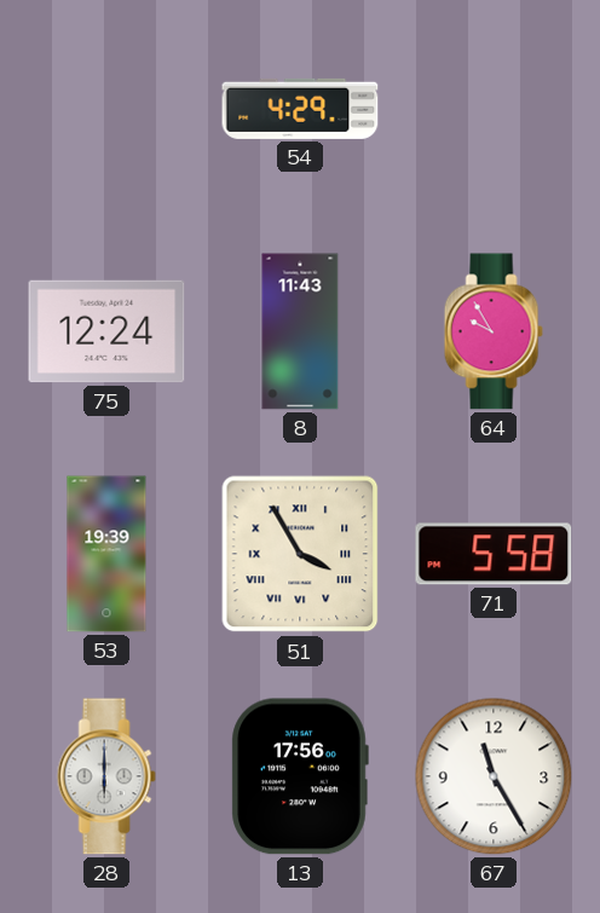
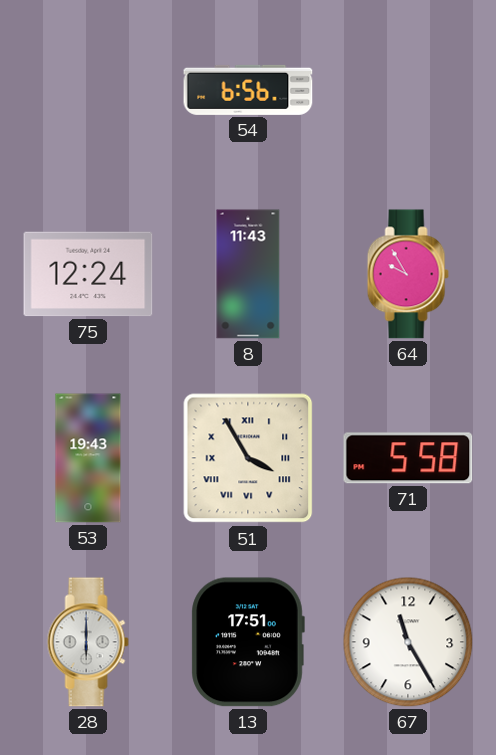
54: 4:29 -> 6:56
53: 19:39 -> 19:43
13: 17:56 -> 17:51
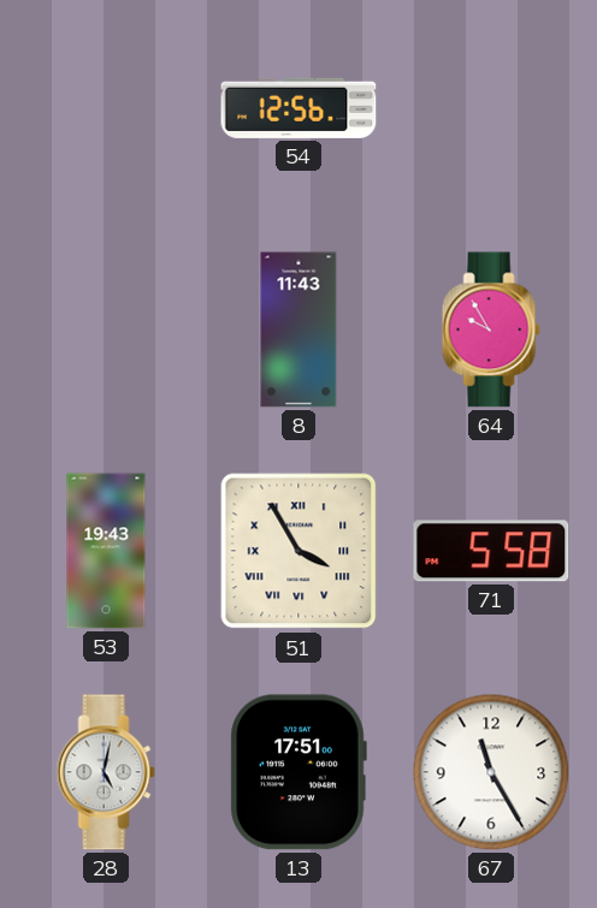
54: 6:56 -> 12:56
75: 12:24 -> none
28: 6:00 -> 5:02
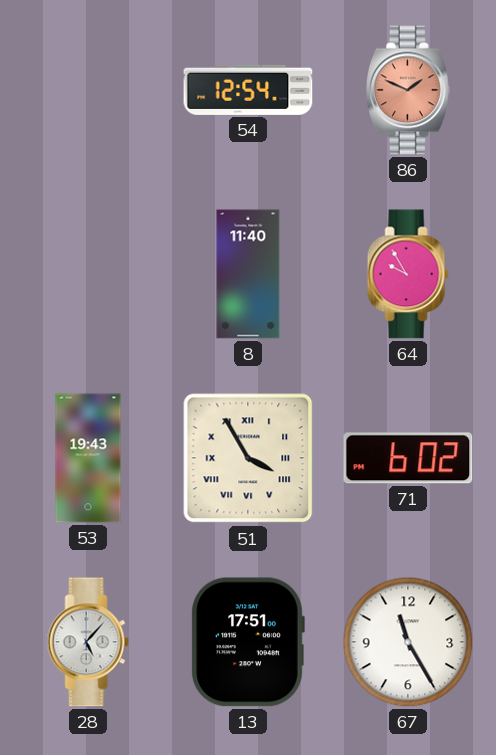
54: 12:56 -> 12:54
86: none -> 1:49
8: 11:43 -> 11:40
71: 5:58 -> 6:02
28: 5:02 -> 5:07
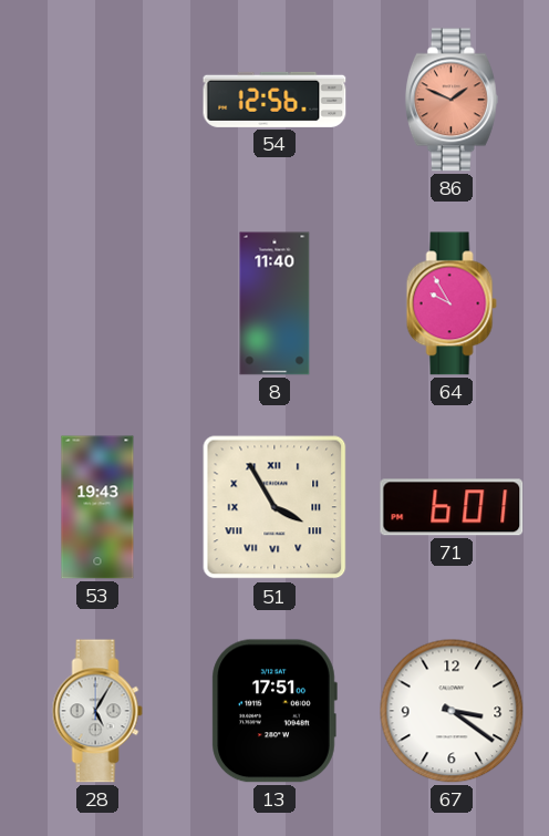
54: 12:54 -> 12:56
71: 6:02 -> 6:01
28: 5:07 -> 5:05
67: 11:25 -> 3:21
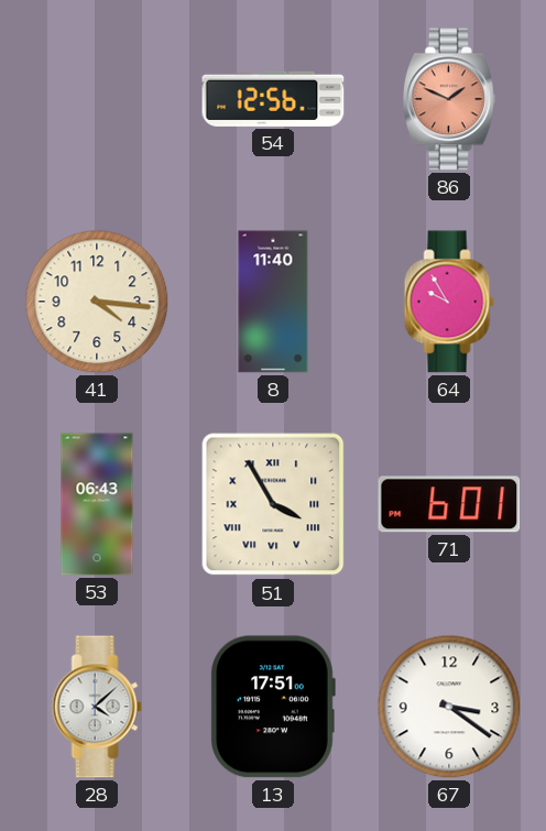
41: none -> 4:16
53: 19:43 -> 06:43
28: 5:05 -> 4:08
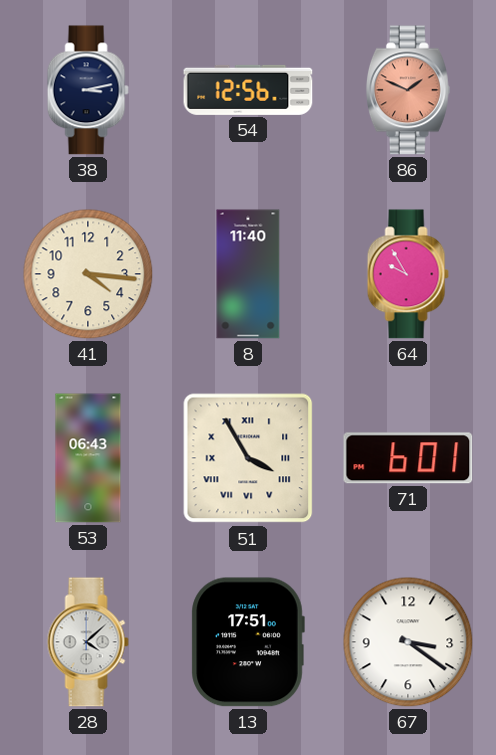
38: none -> 3:13
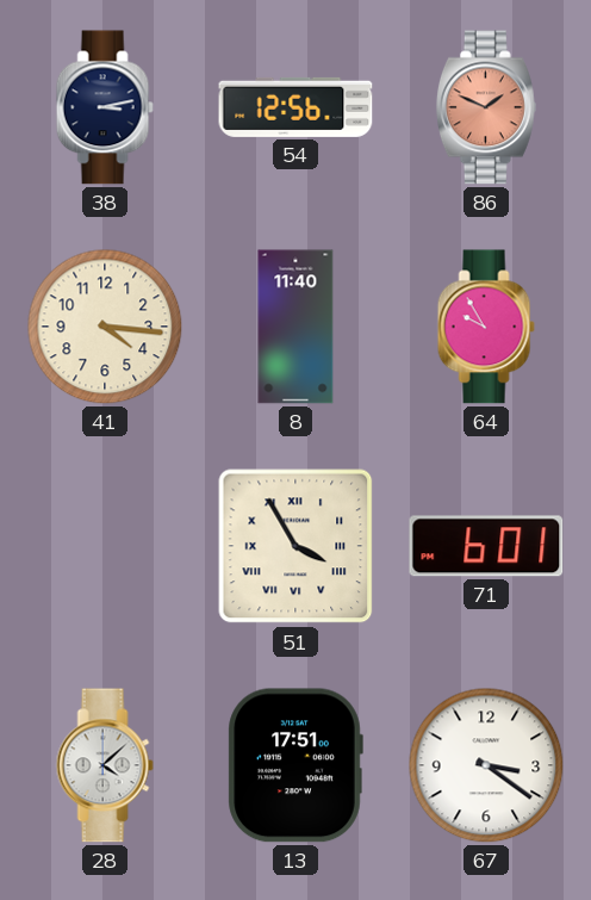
53: 06:43 -> none
